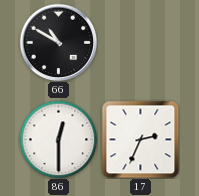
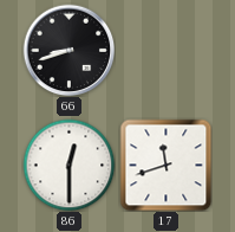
66: 10:50 -> 8:42
17: 2:34 -> 11:42
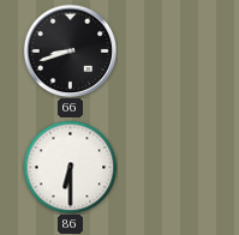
86: 12:30 -> 6:30
17: 11:42 -> none
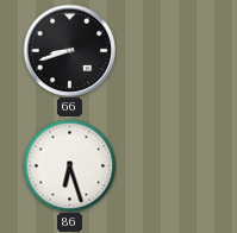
86: 6:30 -> 6:27
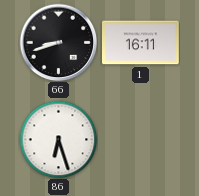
1: none -> 16:11
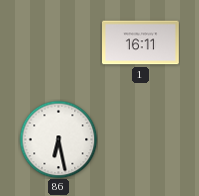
66: 8:42 -> none
86: 6:27 -> 6:28
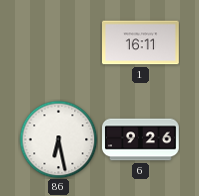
6: none -> 9:26
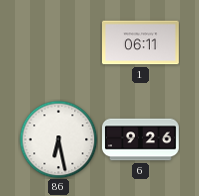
1: 16:11 -> 06:11
